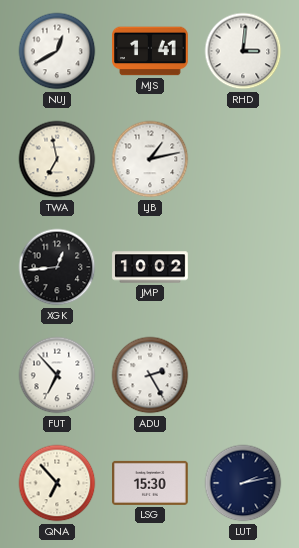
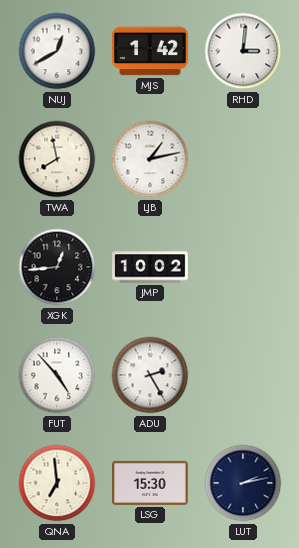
MJS: 1:41 -> 1:42
TWA: 6:58 -> 7:58
FUT: 6:53 -> 4:53
QNA: 6:53 -> 6:59
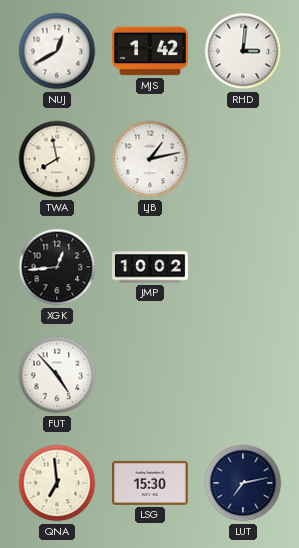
ADU: 2:25 -> none
LUT: 2:13 -> 7:13
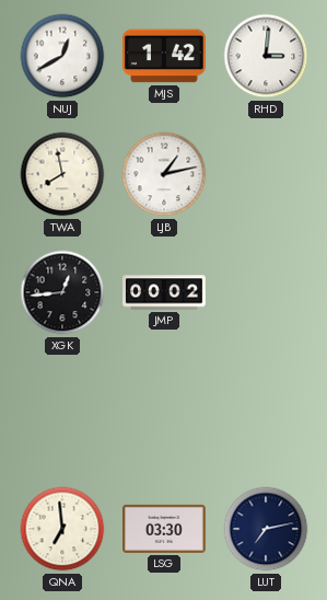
JMP: 10:02 -> 00:02
FUT: 4:53 -> none
LSG: 15:30 -> 03:30
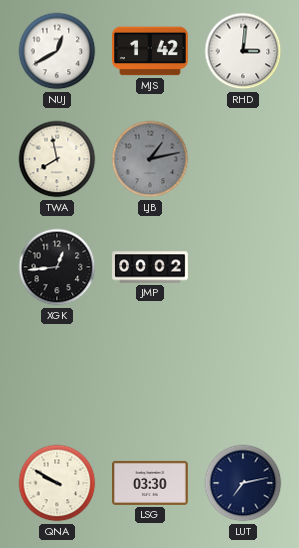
LJB dial: white -> grey
QNA: 6:59 -> 9:50
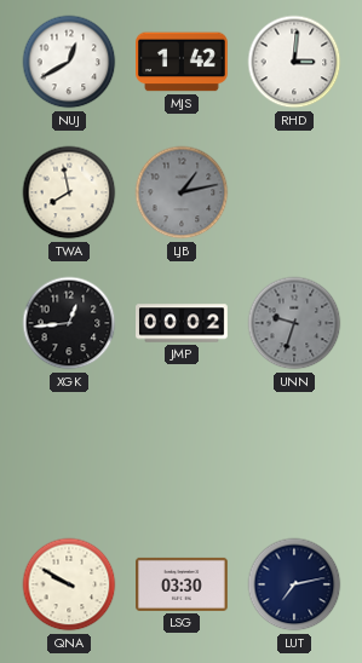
UNN: none -> 9:33
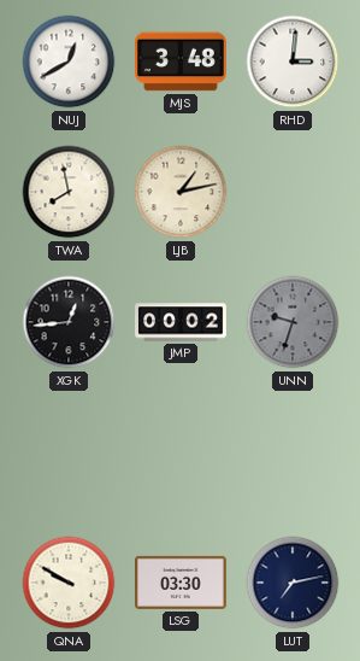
MJS: 1:42 -> 3:48
LJB dial: grey -> cream
